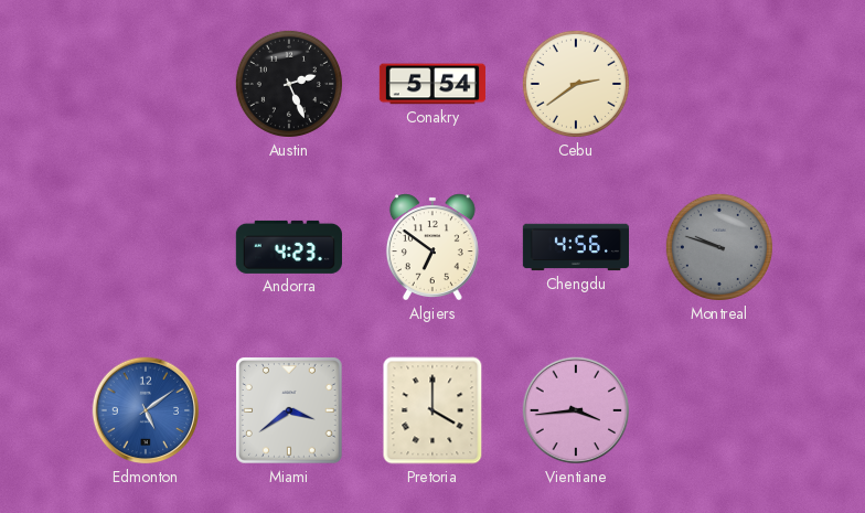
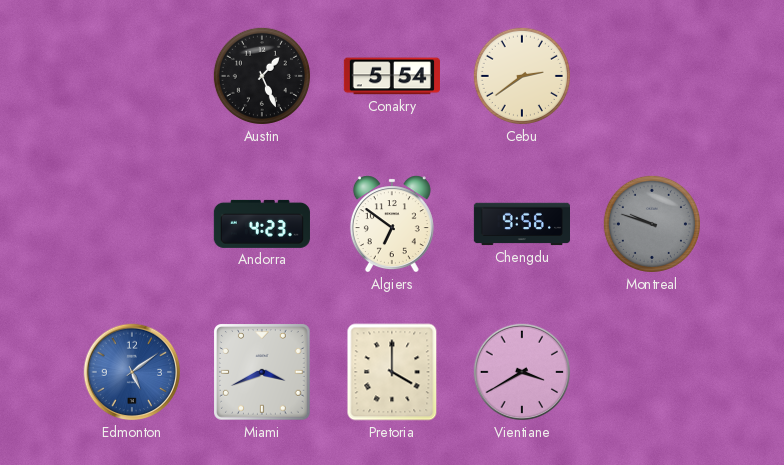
Austin: 2:26 -> 1:26
Chengdu: 4:56 -> 9:56
Miami: 3:39 -> 3:41
Vientiane: 3:44 -> 3:40
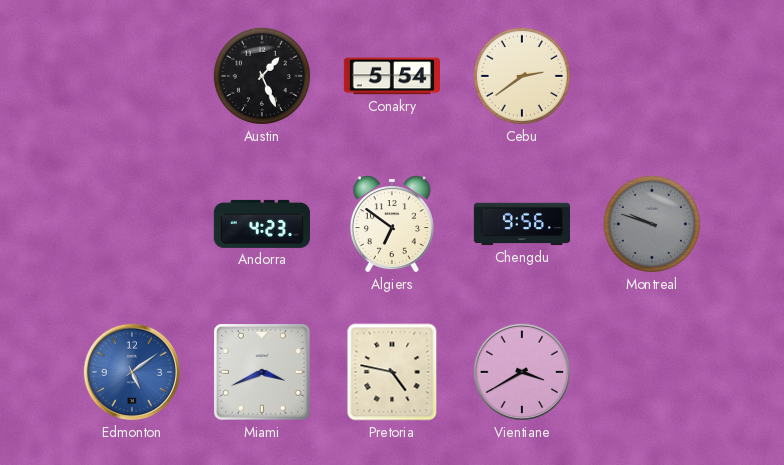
Pretoria: 4:00 -> 4:47
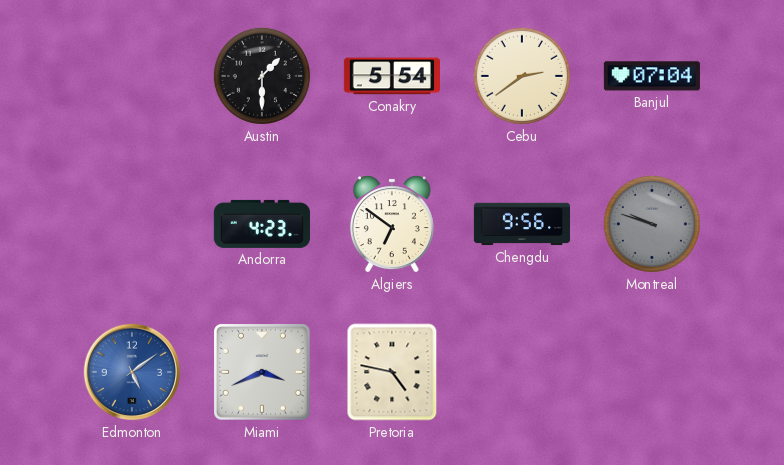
Austin: 1:26 -> 1:30
Banjul: none -> 07:04
Vientiane: 3:40 -> none
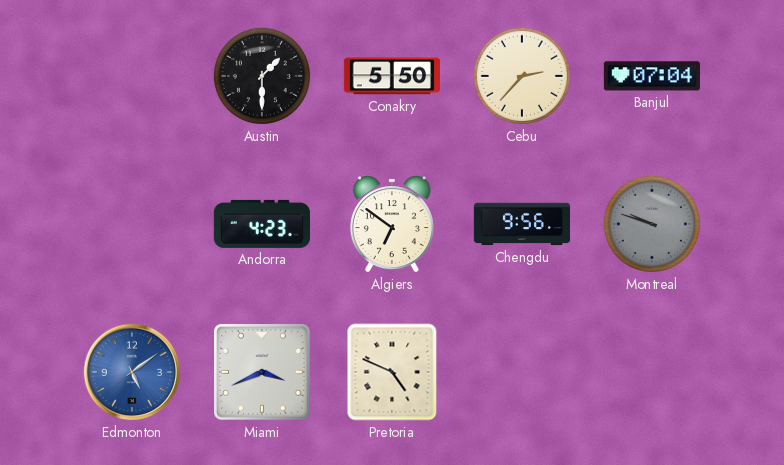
Conakry: 5:54 -> 5:50
Cebu: 2:39 -> 2:37
Pretoria: 4:47 -> 4:49
